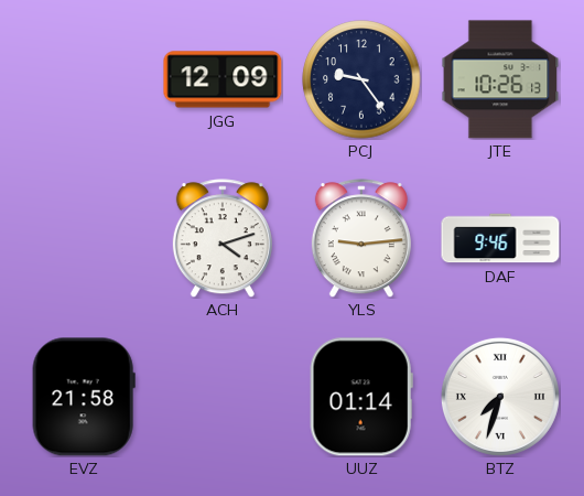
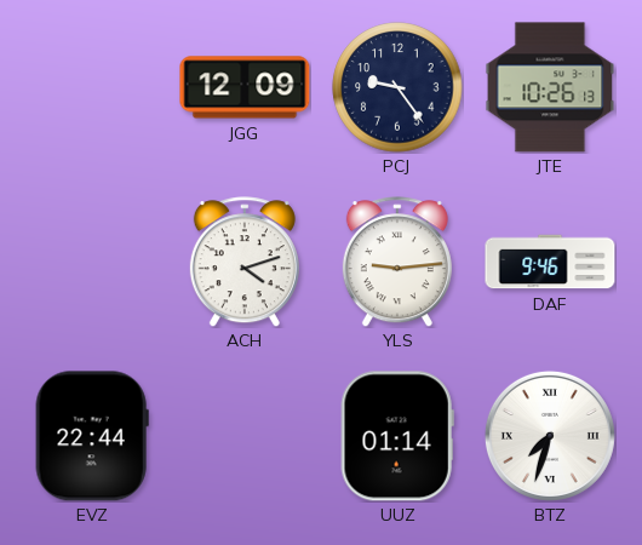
EVZ: 21:58 -> 22:44
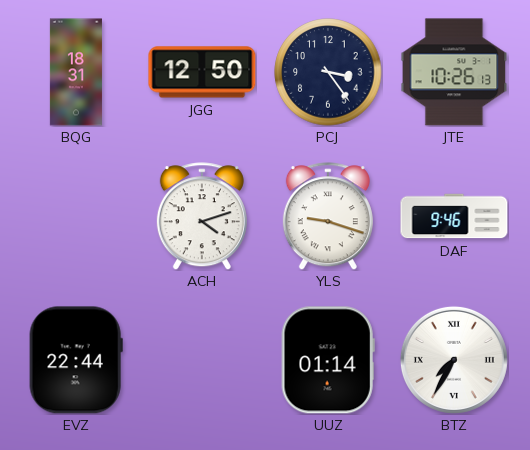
BQG: none -> 18:31
JGG: 12:09 -> 12:50
PCJ: 9:24 -> 3:24
YLS: 9:14 -> 9:18
BTZ: 7:33 -> 7:35
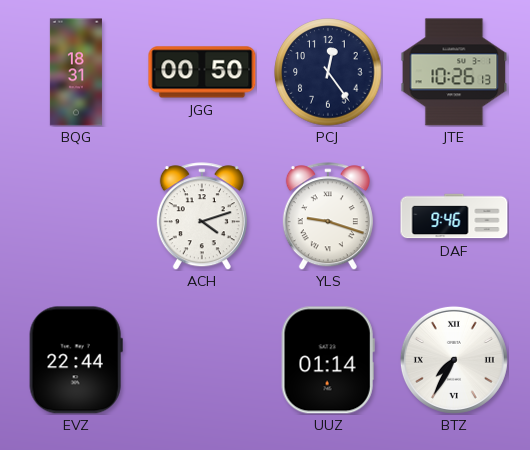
JGG: 12:50 -> 00:50
PCJ: 3:24 -> 12:24
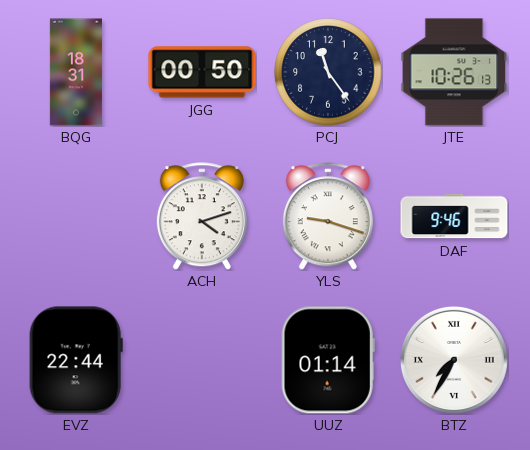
PCJ: 12:24 -> 11:24
